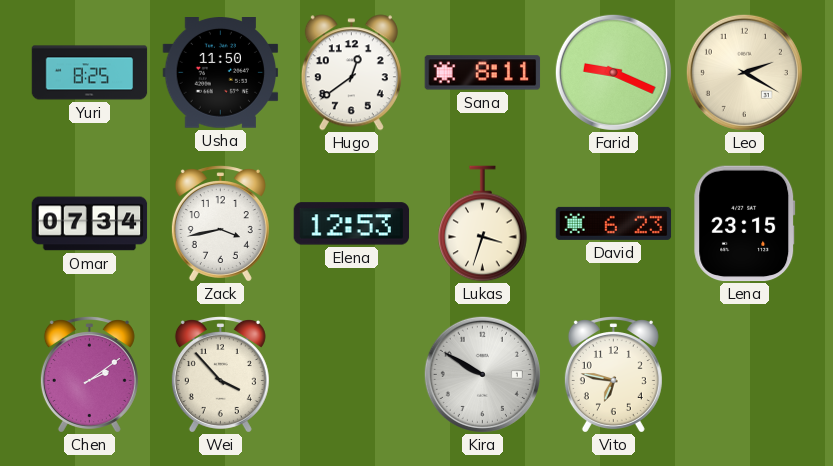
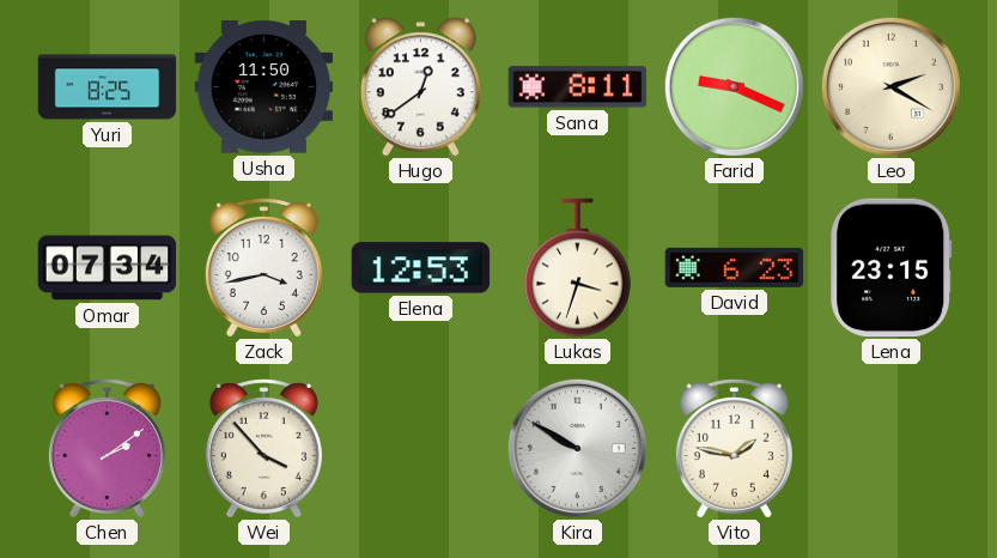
Vito: 6:47 -> 1:47
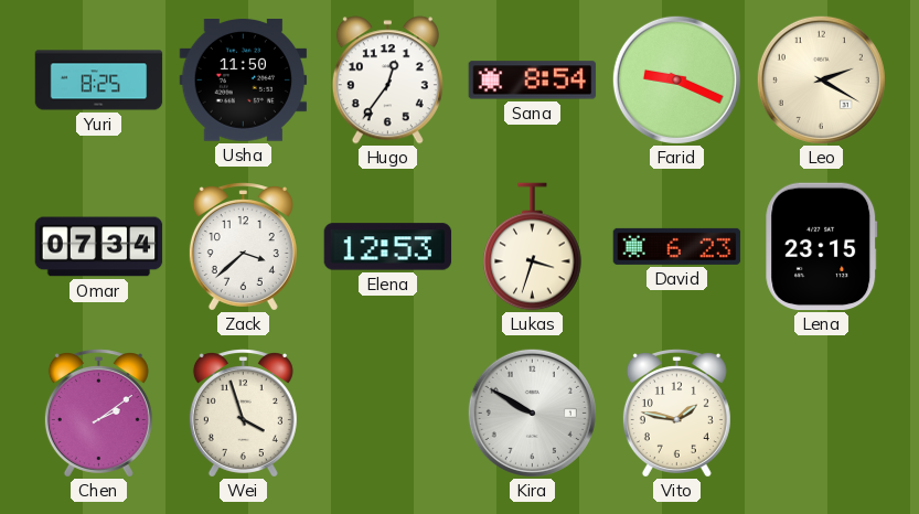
Hugo: 12:39 -> 12:36
Sana: 8:11 -> 8:54
Zack: 3:43 -> 3:38
Wei: 3:53 -> 3:57
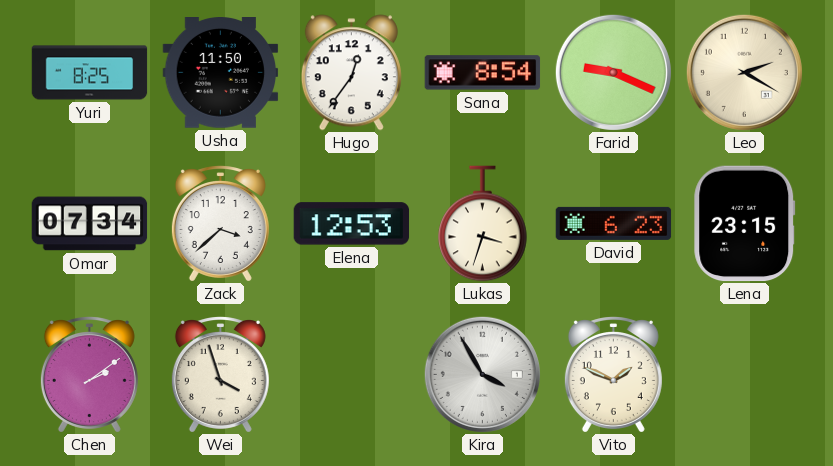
Kira: 9:50 -> 3:55
Vito: 1:47 -> 1:49
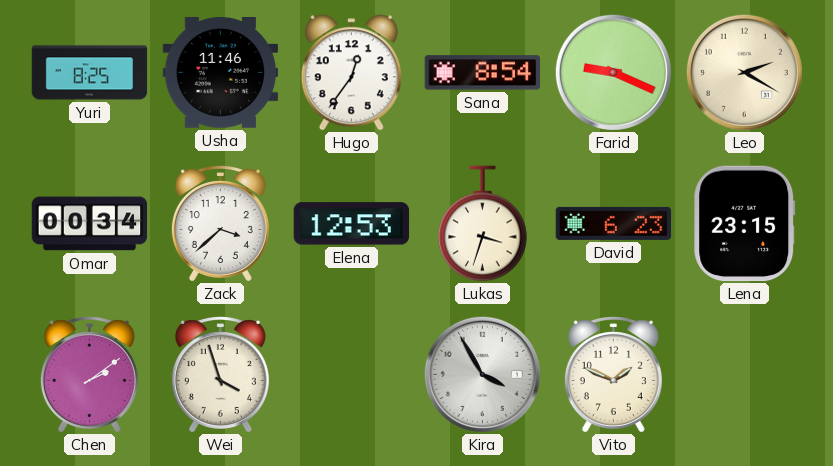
Usha: 11:50 -> 11:46
Omar: 07:34 -> 00:34
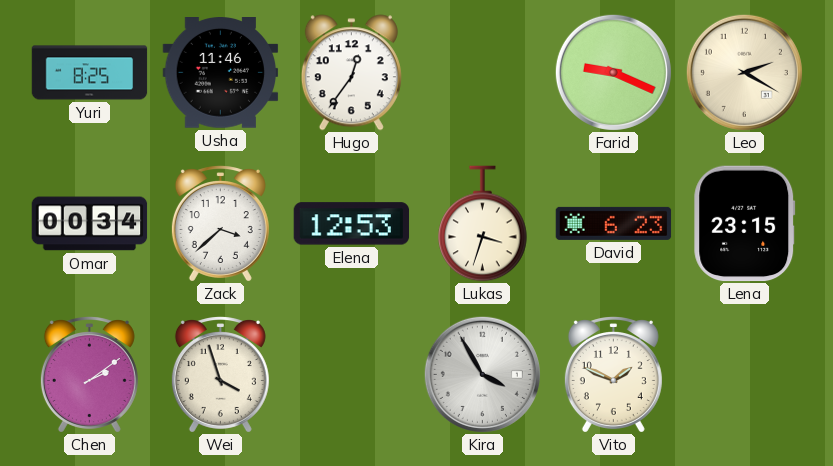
Sana: 8:54 -> none
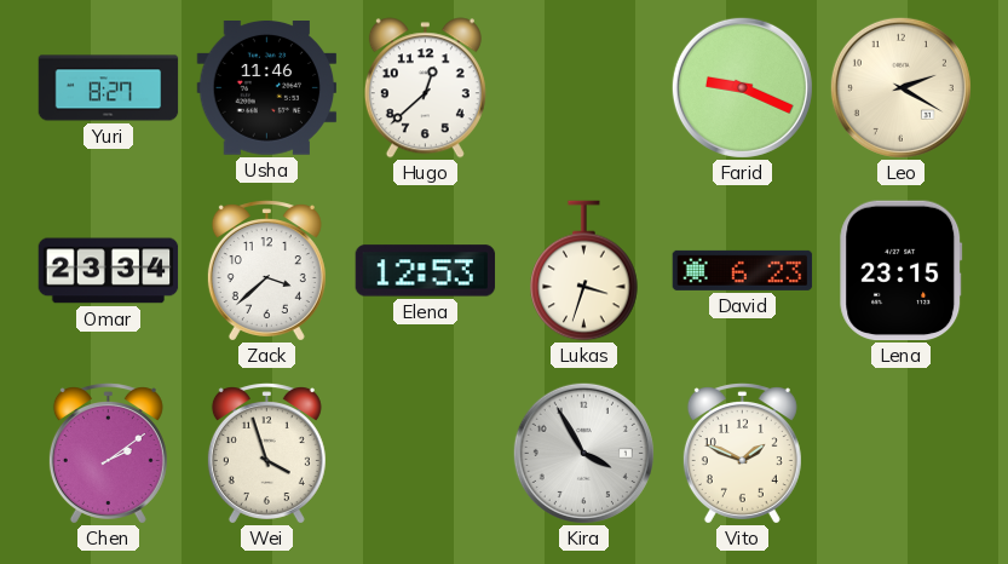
Yuri: 8:25 -> 8:27
Hugo: 12:36 -> 12:38
Omar: 00:34 -> 23:34
